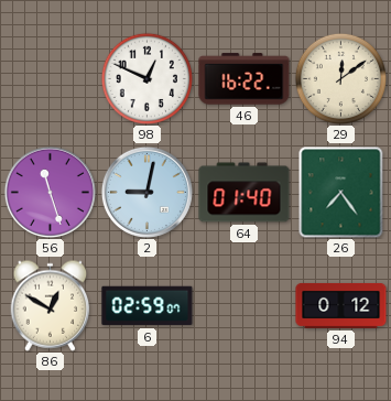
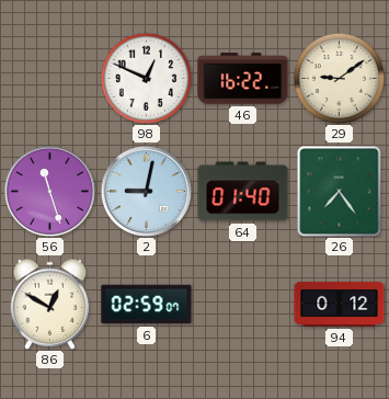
29: 12:09 -> 9:09
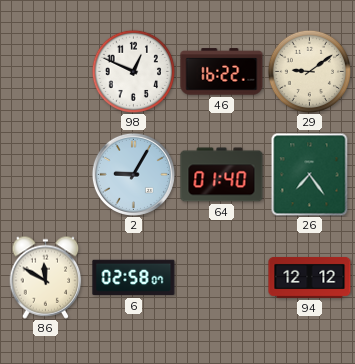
56: 11:27 -> none
2: 9:02 -> 9:05
86: 12:50 -> 11:50
6: 02:59 -> 02:58
94: 0:12 -> 12:12
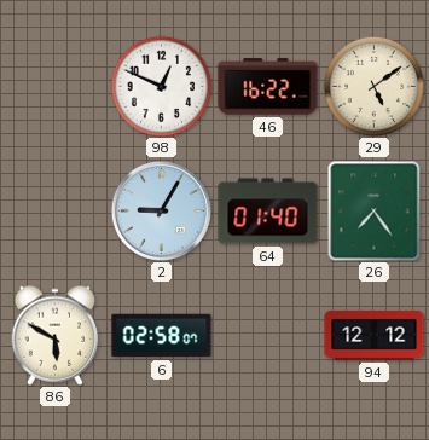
29: 9:09 -> 5:09
86: 11:50 -> 5:50
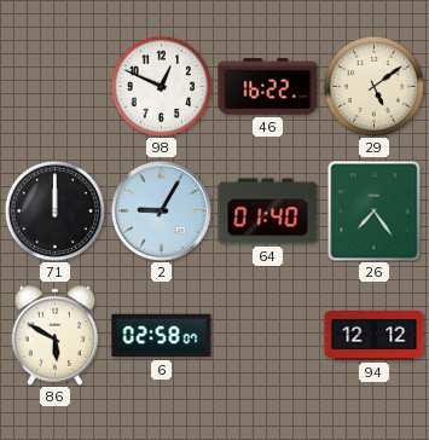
71: none -> 12:00
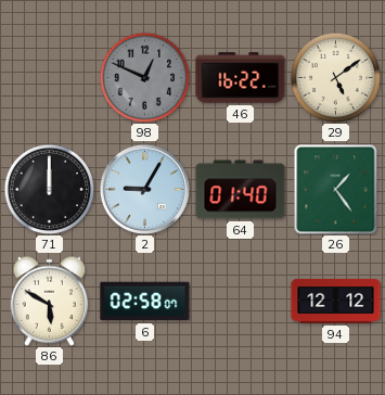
98 dial: white -> grey
26: 7:24 -> 1:24
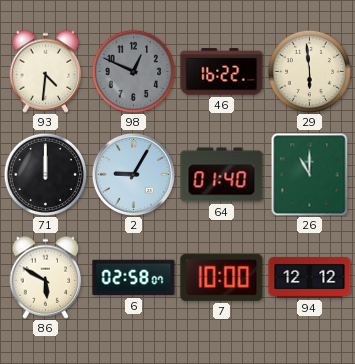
93: none -> 4:31
29: 5:09 -> 5:59
26: 1:24 -> 11:00
7: none -> 10:00
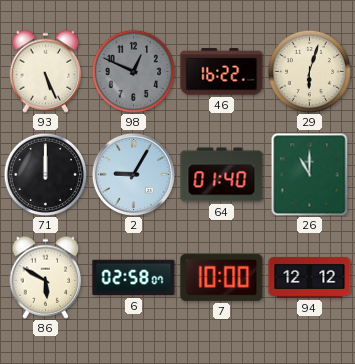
93: 4:31 -> 5:26
29: 5:59 -> 6:03
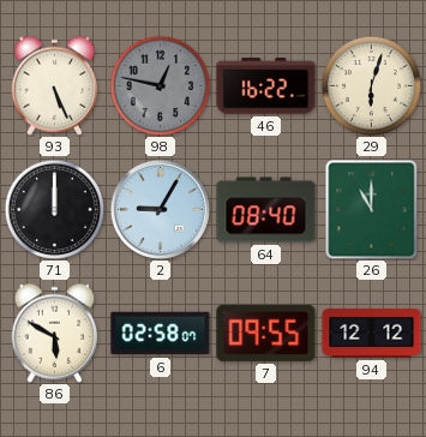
98: 12:49 -> 12:47
64: 01:40 -> 08:40
7: 10:00 -> 09:55
